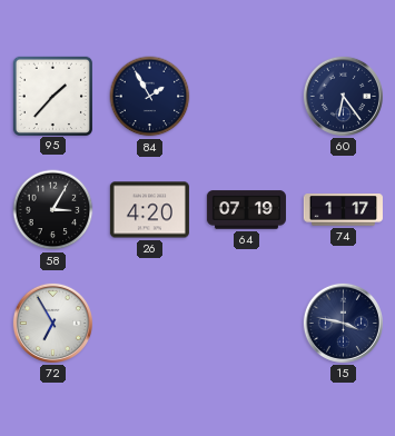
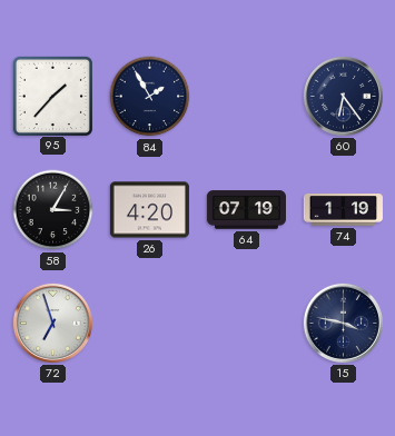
74: 1:17 -> 1:19
72: 6:55 -> 6:57
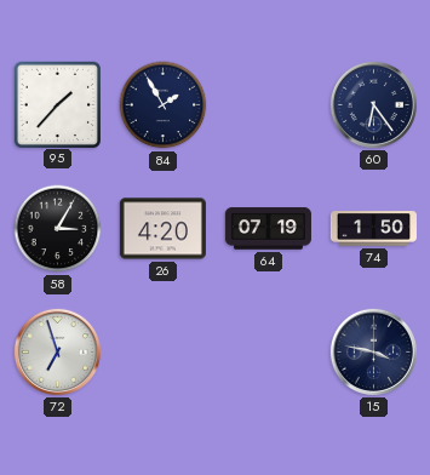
74: 1:19 -> 1:50
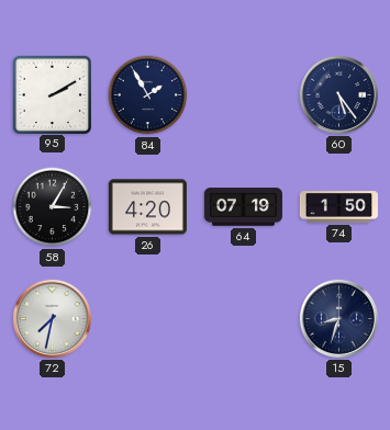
95: 1:37 -> 2:10
60: 6:24 -> 5:24
72: 6:57 -> 7:32
15: 3:47 -> 8:33
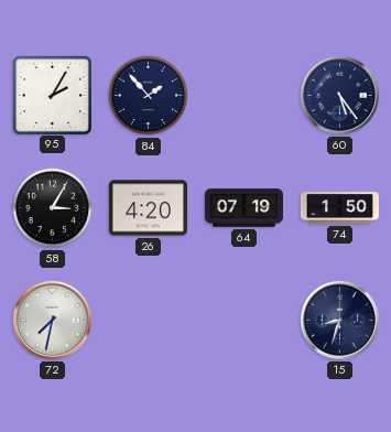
95: 2:10 -> 2:05
84: 1:55 -> 1:53
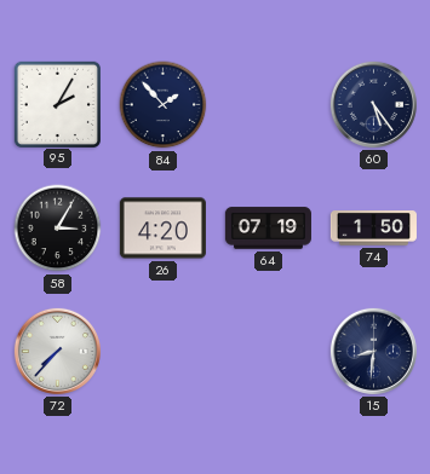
72: 7:32 -> 7:37
15: 8:33 -> 8:31
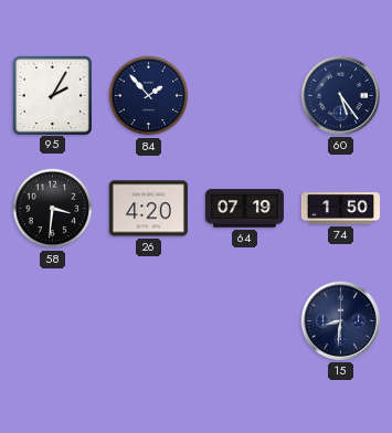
58: 3:05 -> 3:31
72: 7:37 -> none
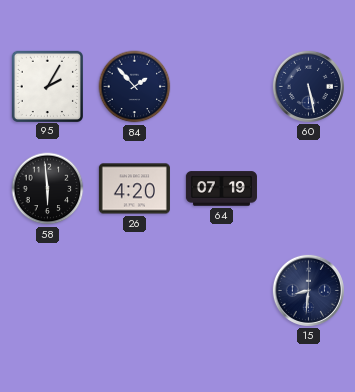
60: 5:24 -> 5:28
58: 3:31 -> 5:59
74: 1:50 -> none
